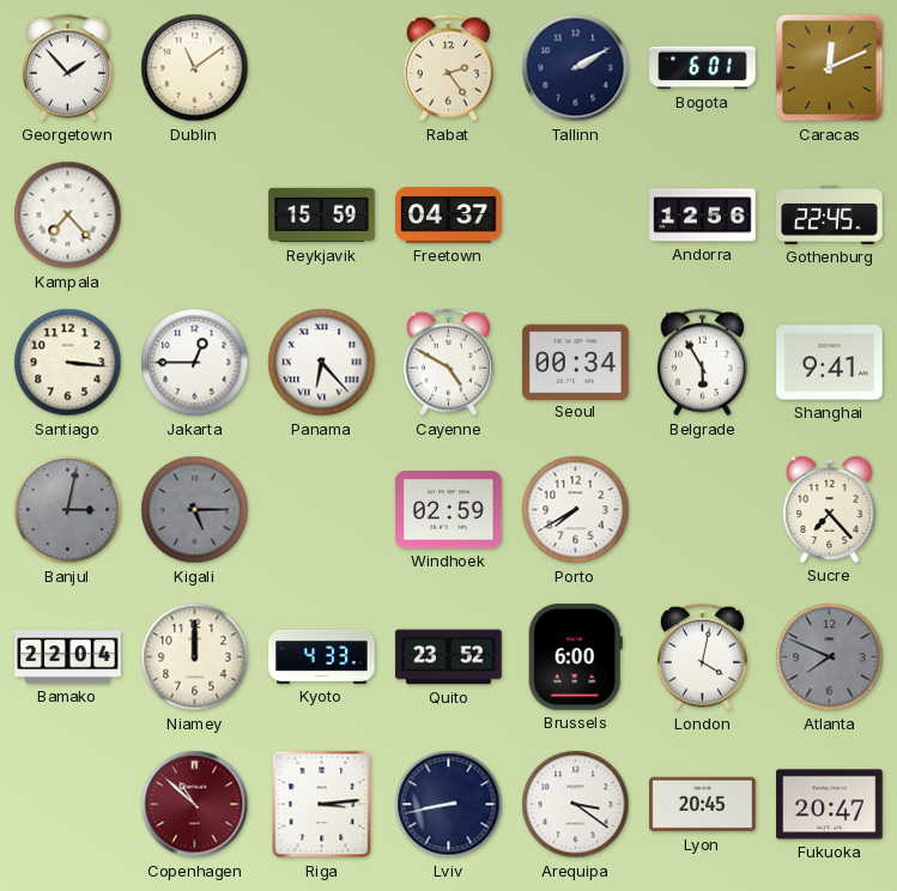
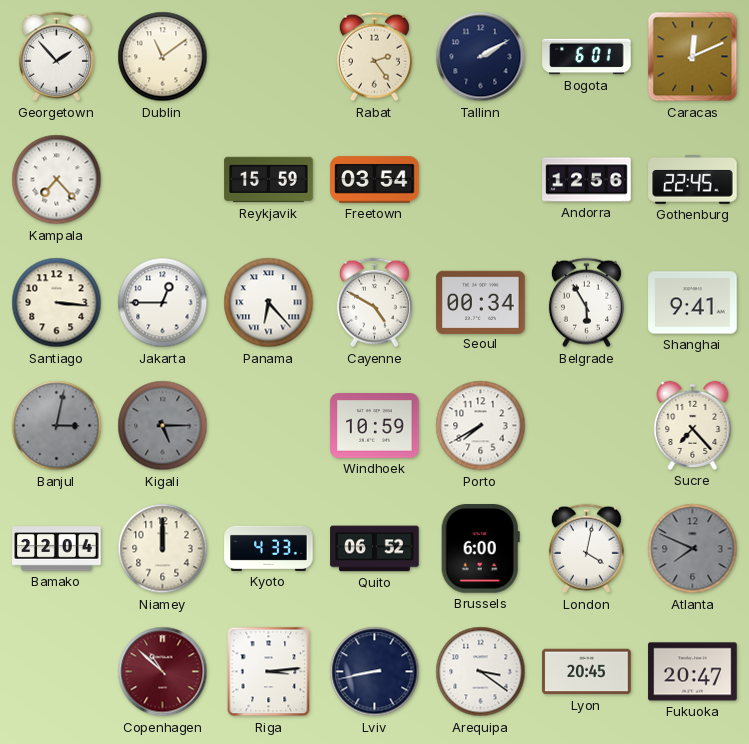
Freetown: 04:37 -> 03:54
Windhoek: 02:59 -> 10:59
Quito: 23:52 -> 06:52
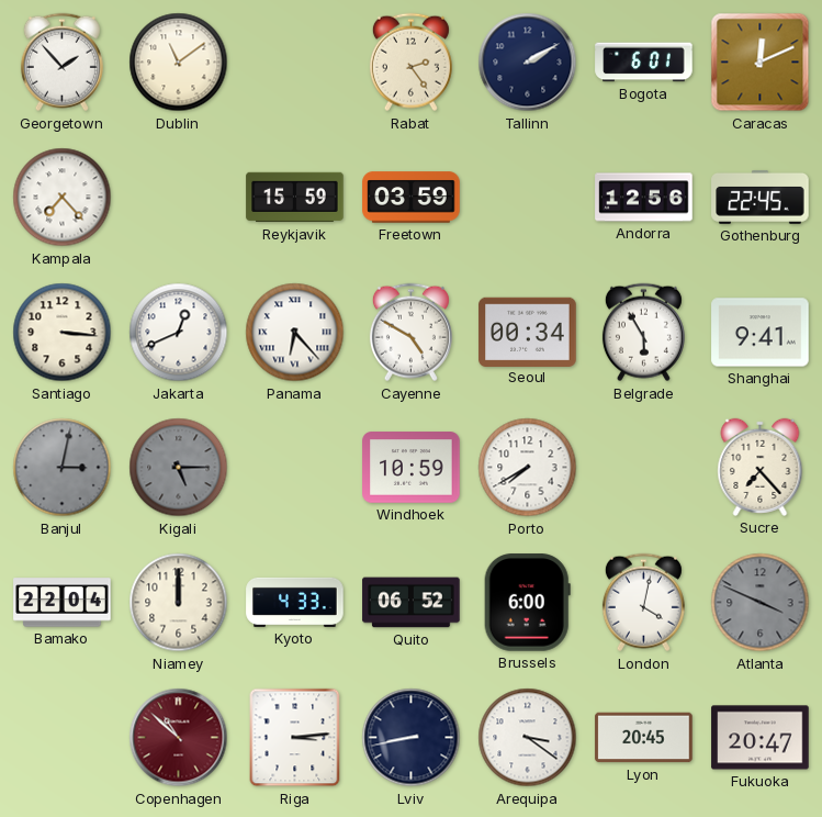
Freetown: 03:54 -> 03:59
Jakarta: 12:45 -> 12:41
Atlanta: 7:49 -> 3:49
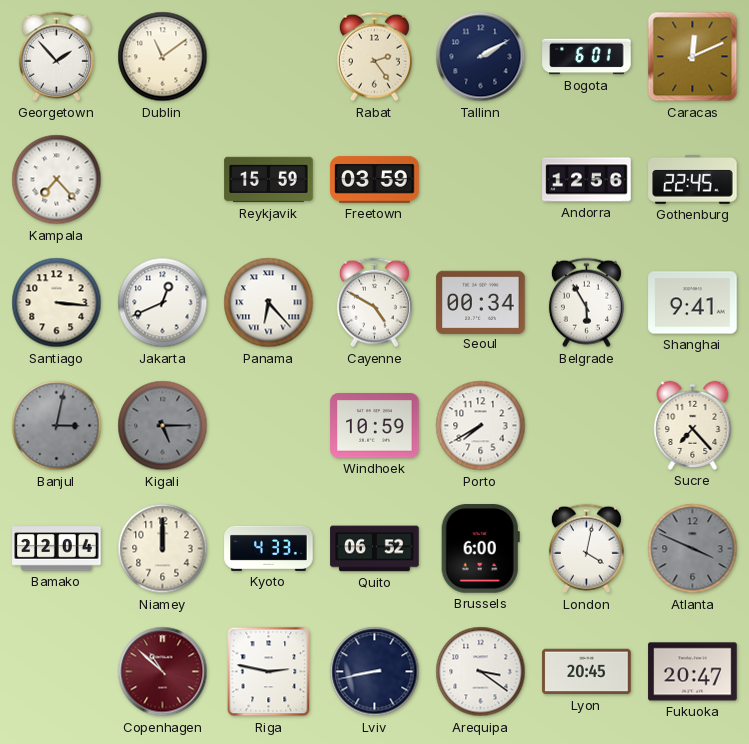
Riga: 3:14 -> 2:47
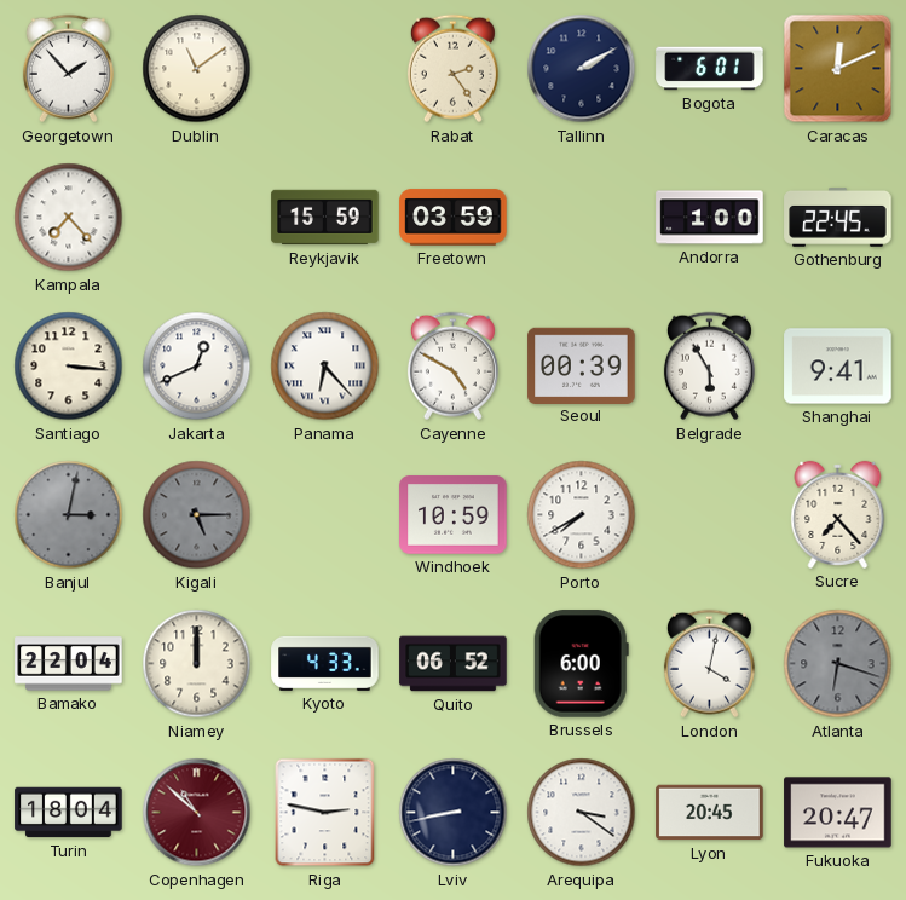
Andorra: 12:56 -> 1:00
Seoul: 00:34 -> 00:39
Atlanta: 3:49 -> 6:18
Turin: none -> 18:04
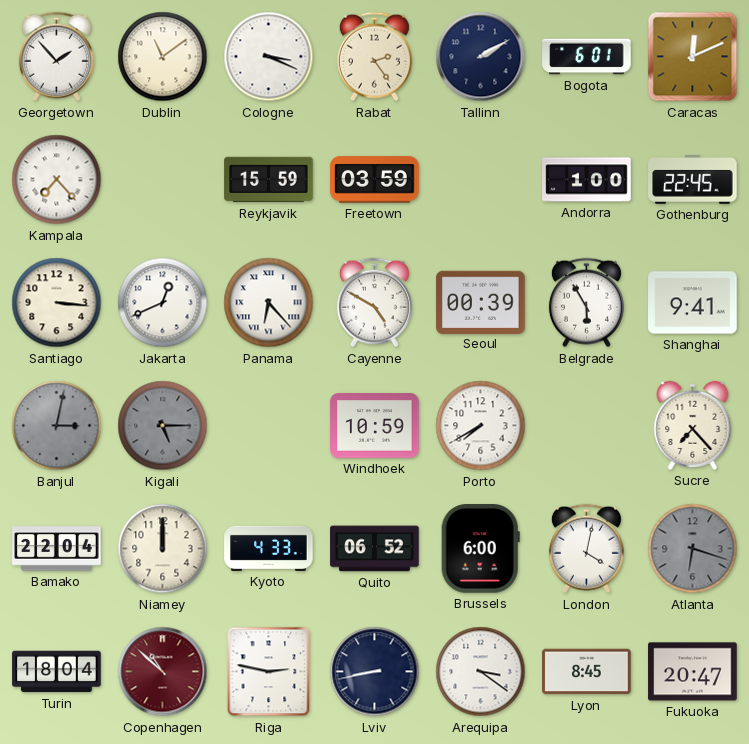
Cologne: none -> 3:19
Lyon: 20:45 -> 8:45
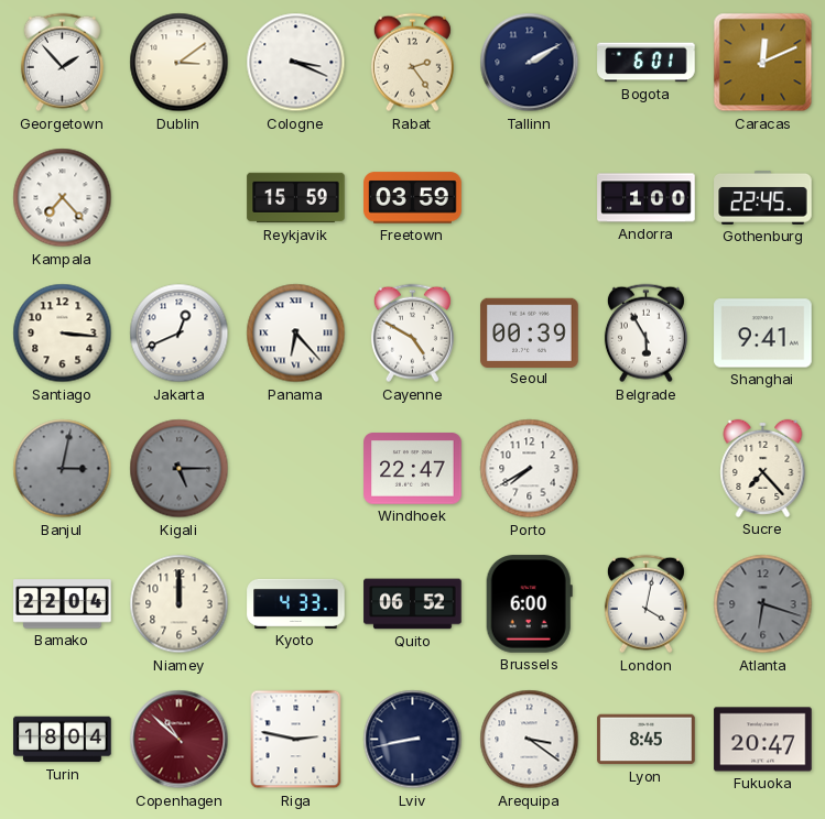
Dublin: 11:09 -> 3:09
Windhoek: 10:59 -> 22:47
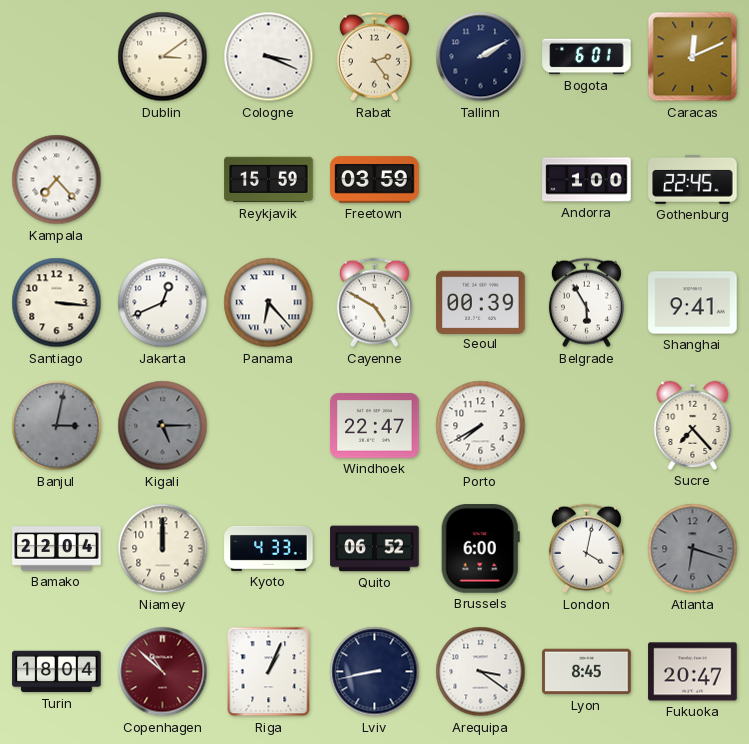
Georgetown: 1:53 -> none
Riga: 2:47 -> 1:04
